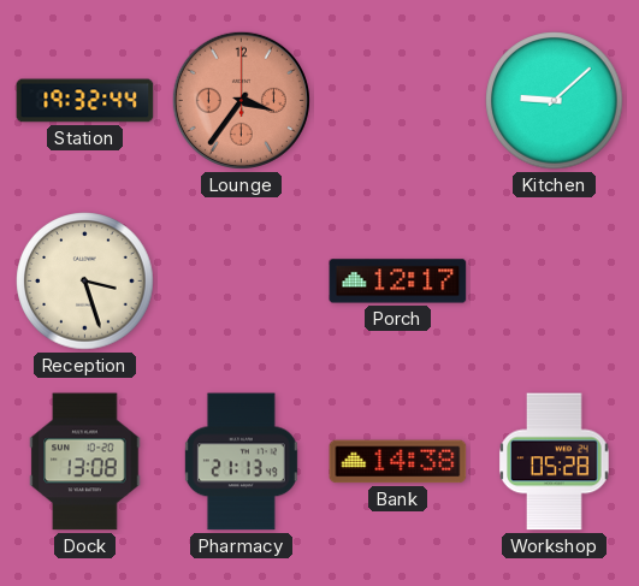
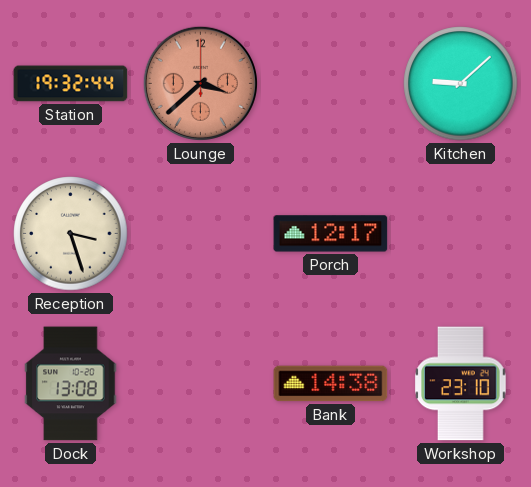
Lounge: 3:36 -> 3:38
Pharmacy: 21:13 -> none
Workshop: 05:28 -> 23:10
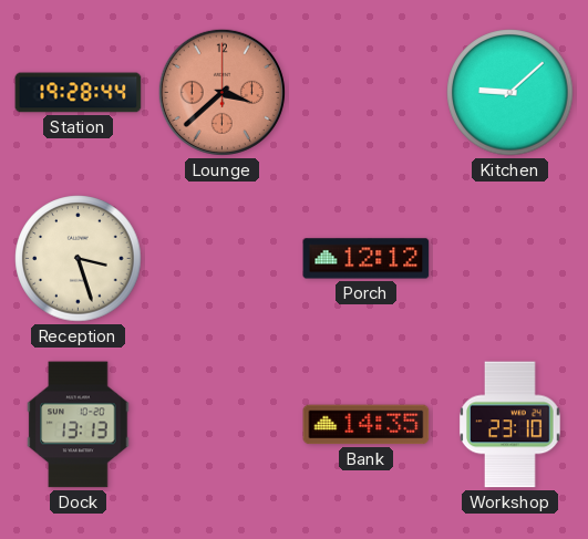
Station: 19:32 -> 19:28
Porch: 12:17 -> 12:12
Dock: 13:08 -> 13:13
Bank: 14:38 -> 14:35
